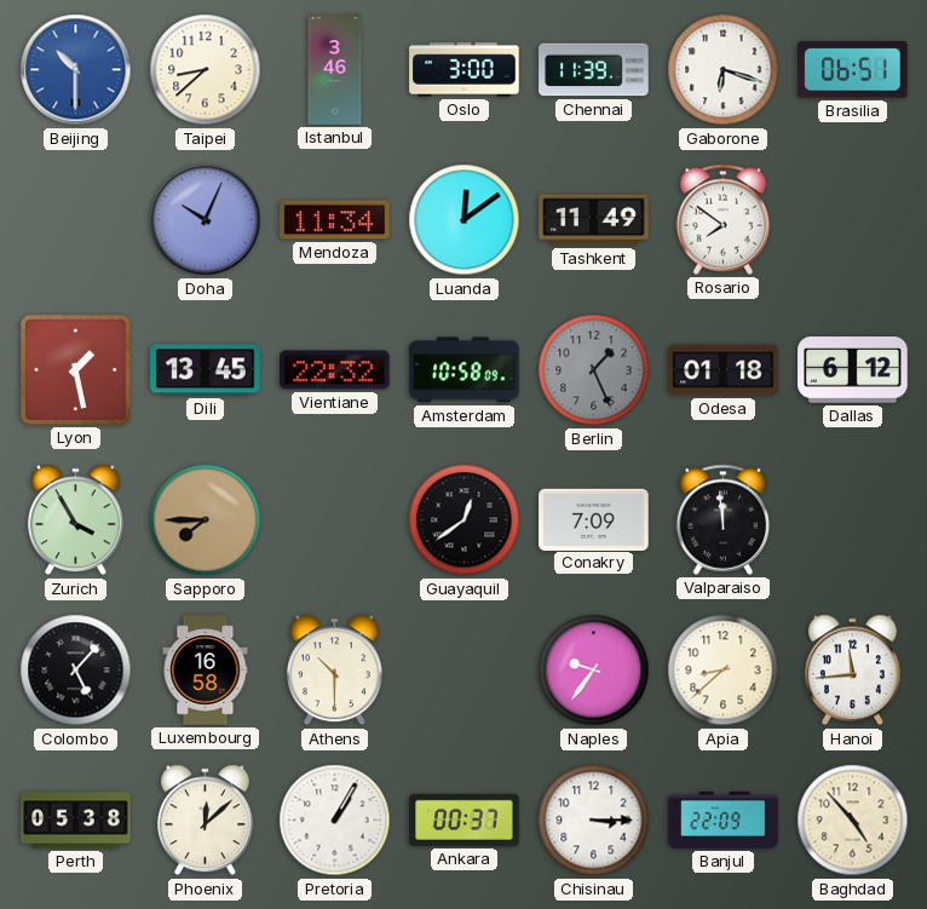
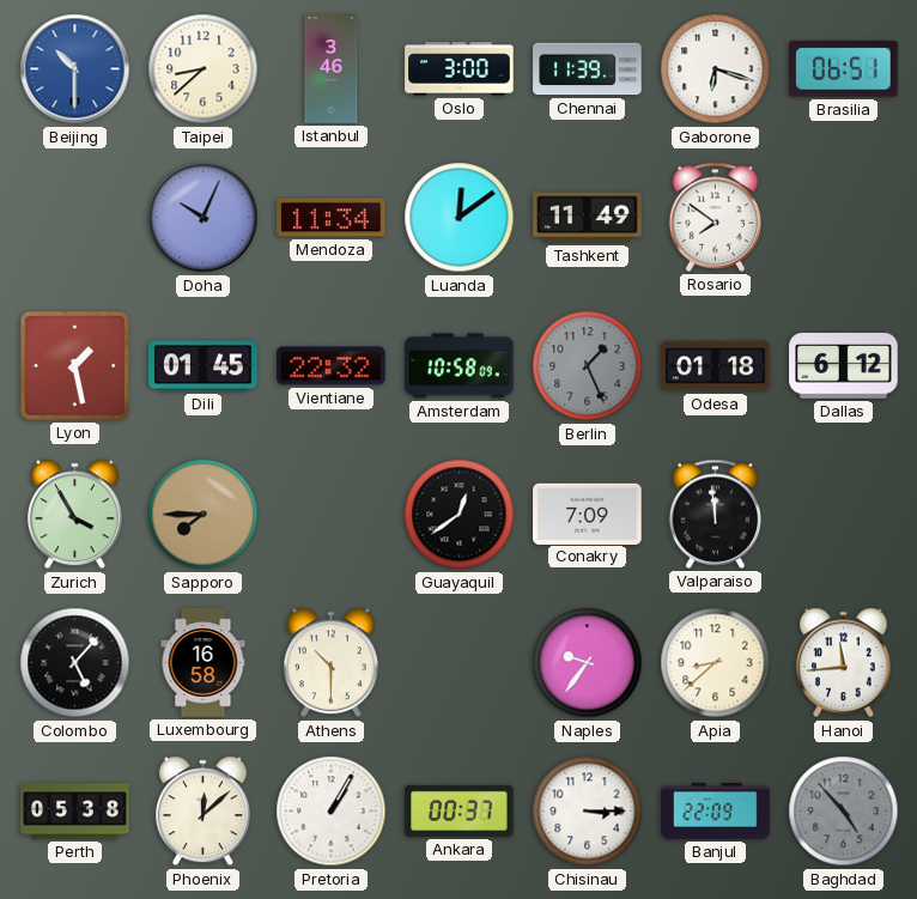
Dili: 13:45 -> 01:45
Baghdad dial: cream -> grey
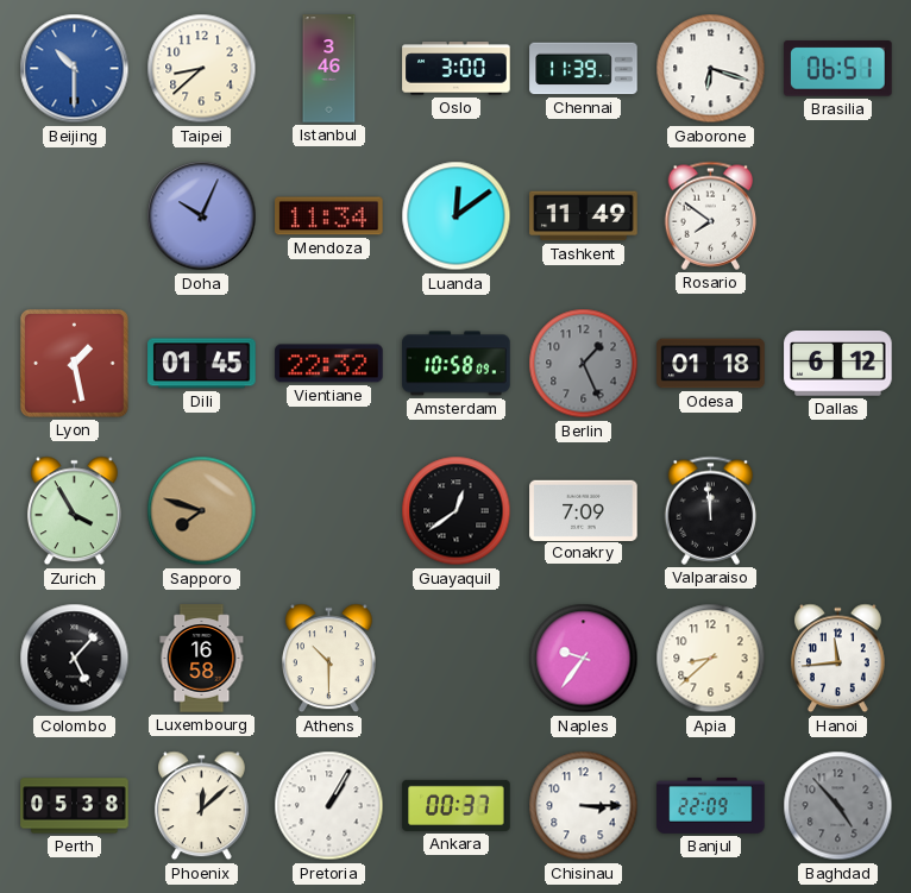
Sapporo: 7:45 -> 7:48
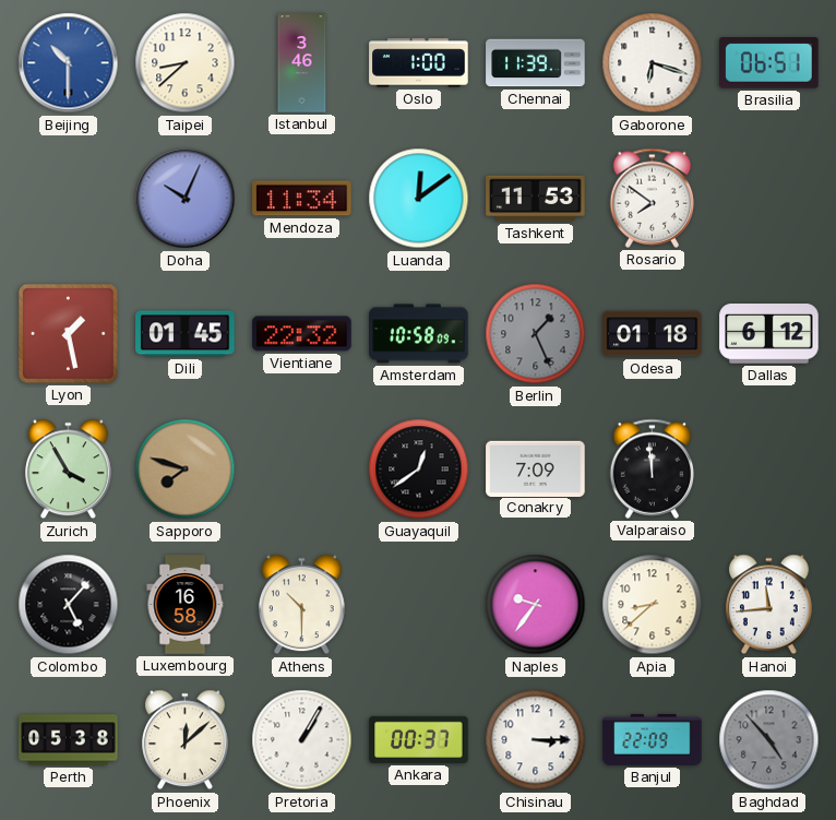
Oslo: 3:00 -> 1:00
Tashkent: 11:49 -> 11:53
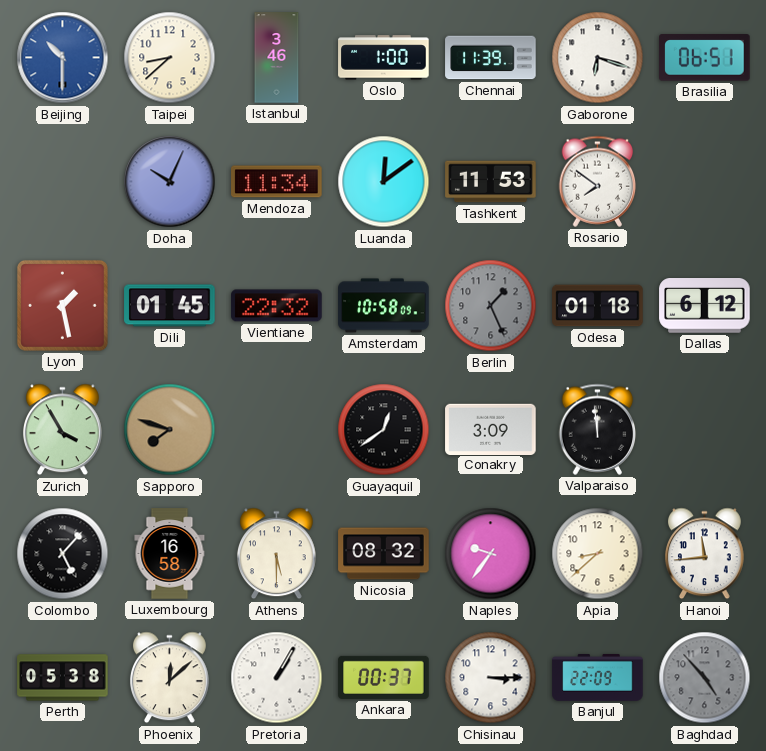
Conakry: 7:09 -> 3:09
Athens: 10:30 -> 5:30
Nicosia: none -> 08:32
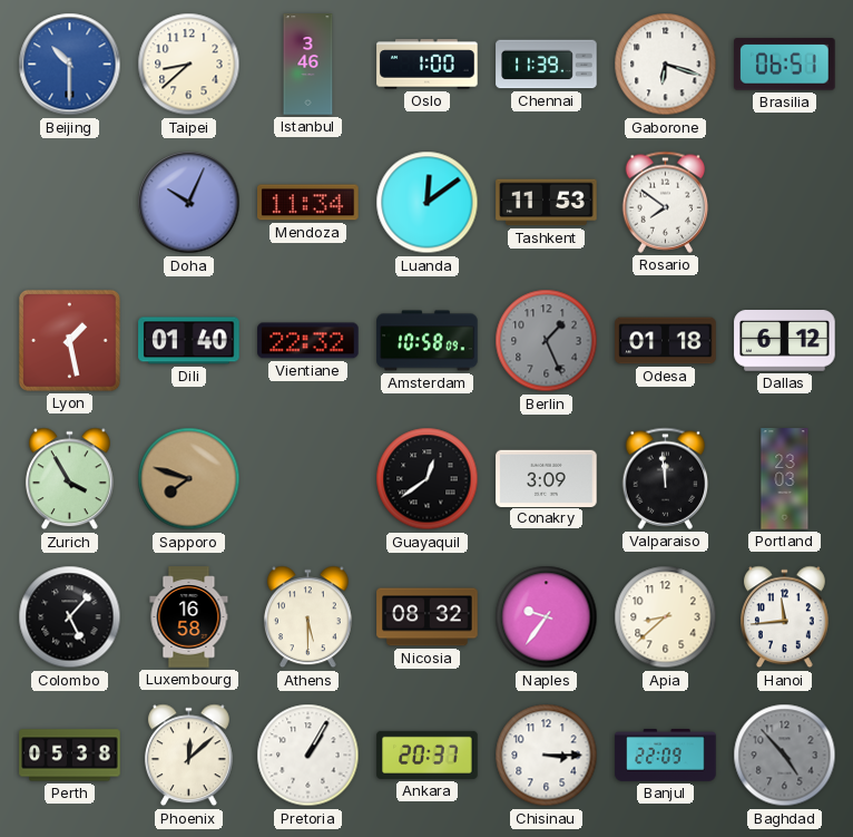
Dili: 01:45 -> 01:40
Portland: none -> 23:03
Ankara: 00:37 -> 20:37
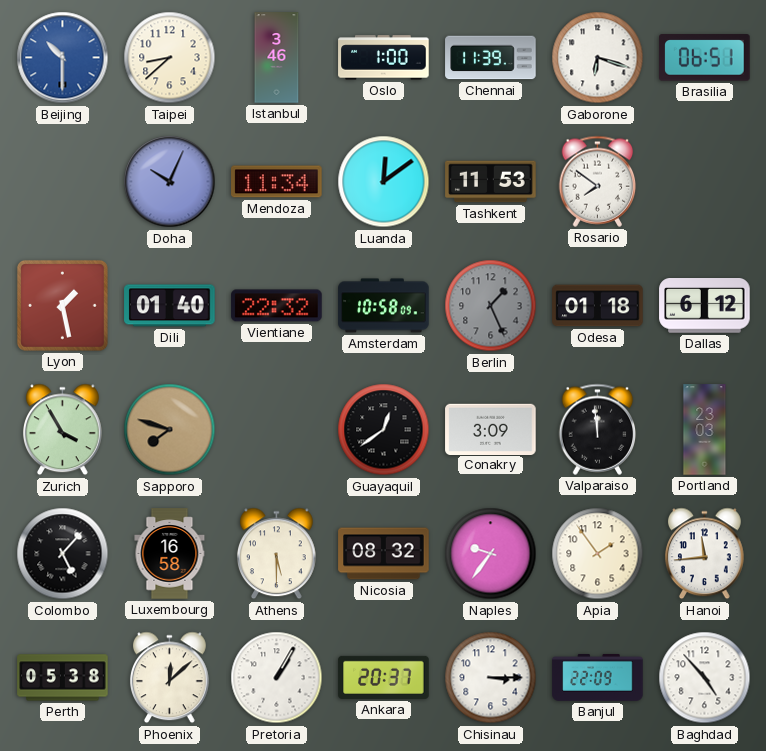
Apia: 8:38 -> 1:54
Baghdad dial: grey -> white
